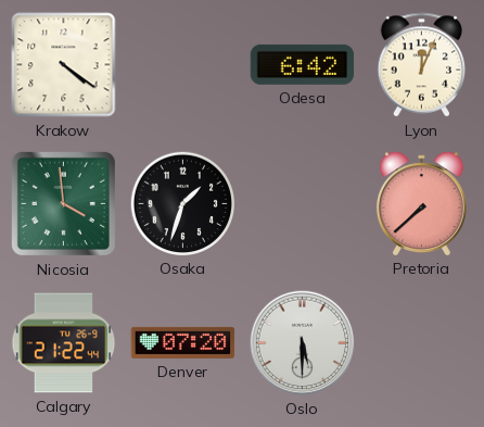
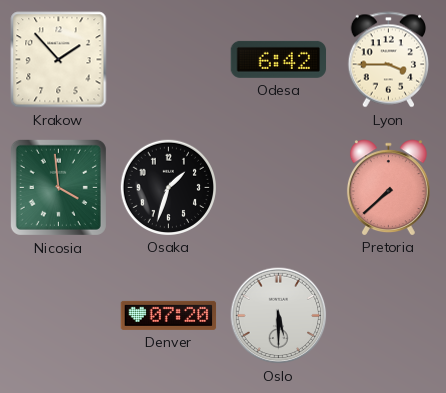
Krakow: 4:21 -> 1:53
Lyon: 12:04 -> 3:45
Calgary: 21:22 -> none
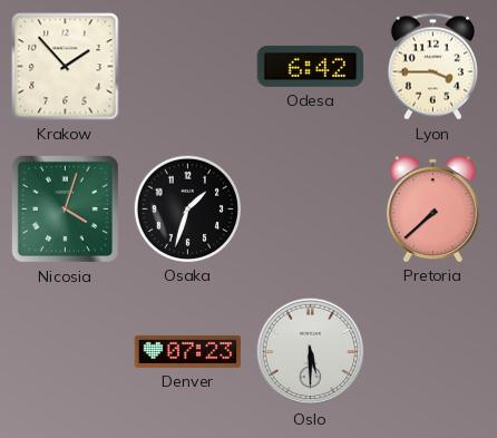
Nicosia: 3:59 -> 4:03
Denver: 07:20 -> 07:23
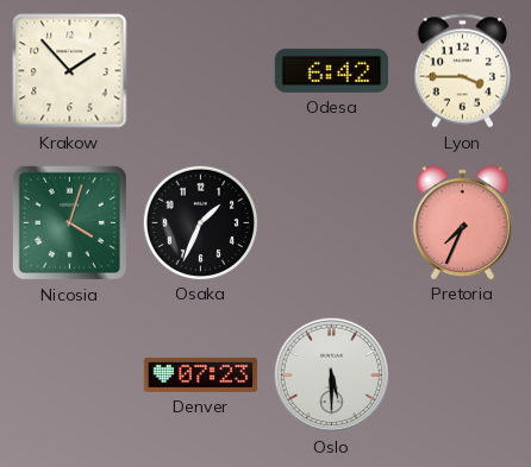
Osaka: 1:33 -> 1:34
Pretoria: 7:38 -> 7:34
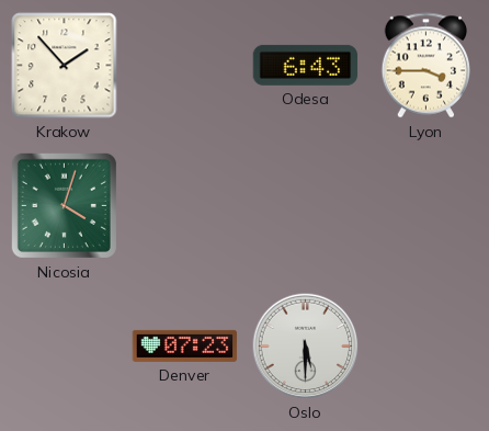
Odesa: 6:42 -> 6:43
Osaka: 1:34 -> none
Pretoria: 7:34 -> none
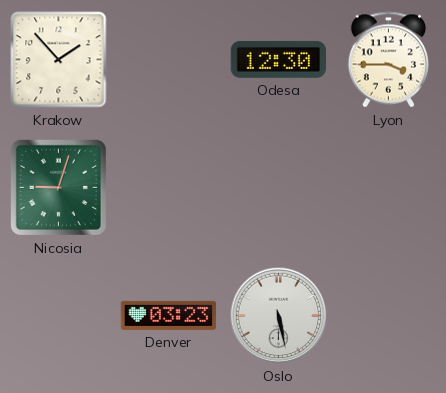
Odesa: 6:43 -> 12:30
Nicosia: 4:03 -> 9:03
Denver: 07:23 -> 03:23
Oslo: 5:30 -> 5:28
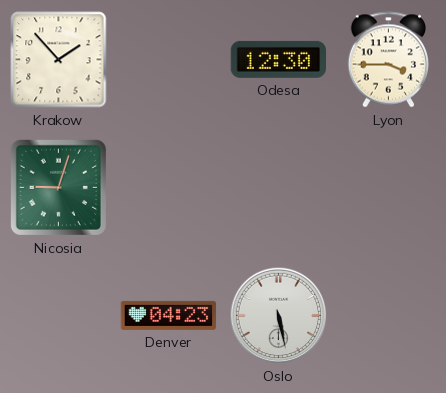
Denver: 03:23 -> 04:23
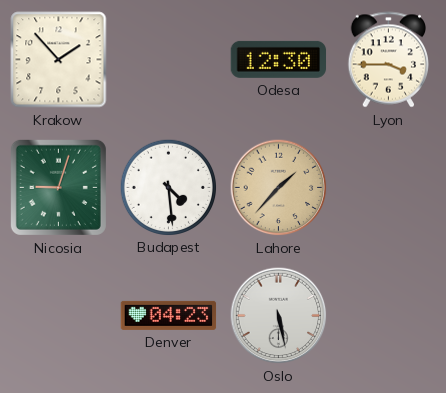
Budapest: none -> 4:29
Lahore: none -> 1:37
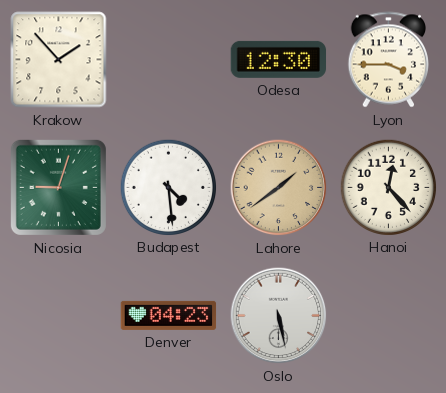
Lahore: 1:37 -> 1:39
Hanoi: none -> 12:23
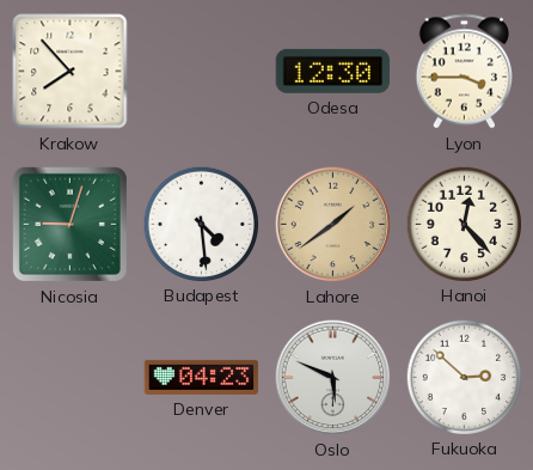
Krakow: 1:53 -> 7:53
Oslo: 5:28 -> 5:49
Fukuoka: none -> 2:52
